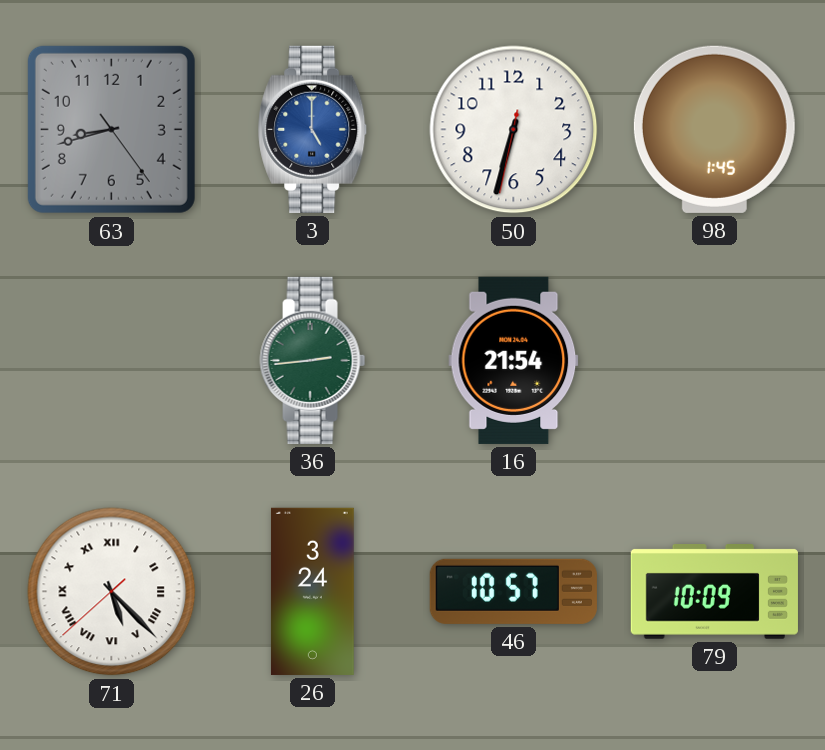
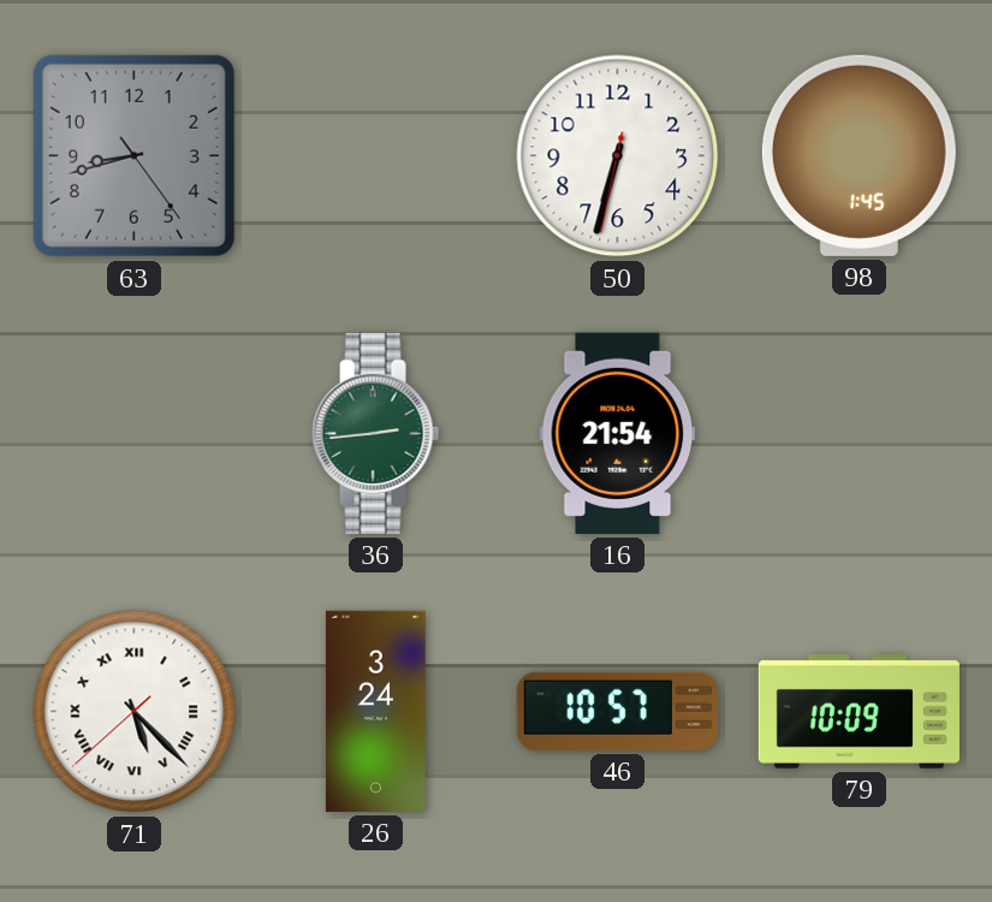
3: 5:00 -> none
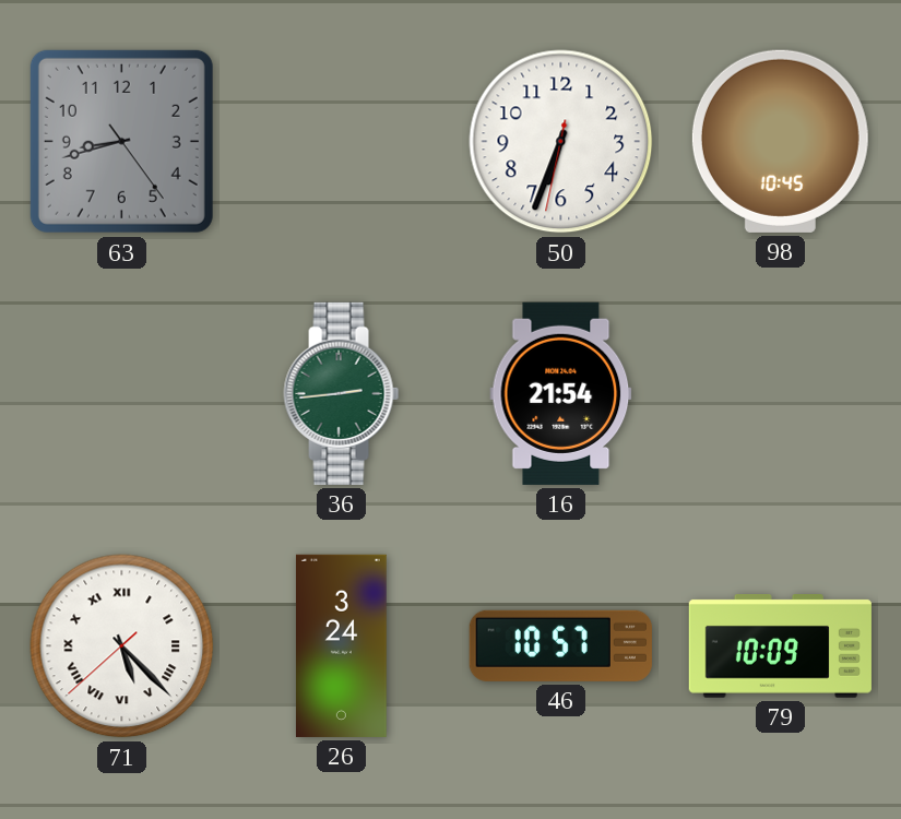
50: 6:32 -> 6:33
98: 1:45 -> 10:45
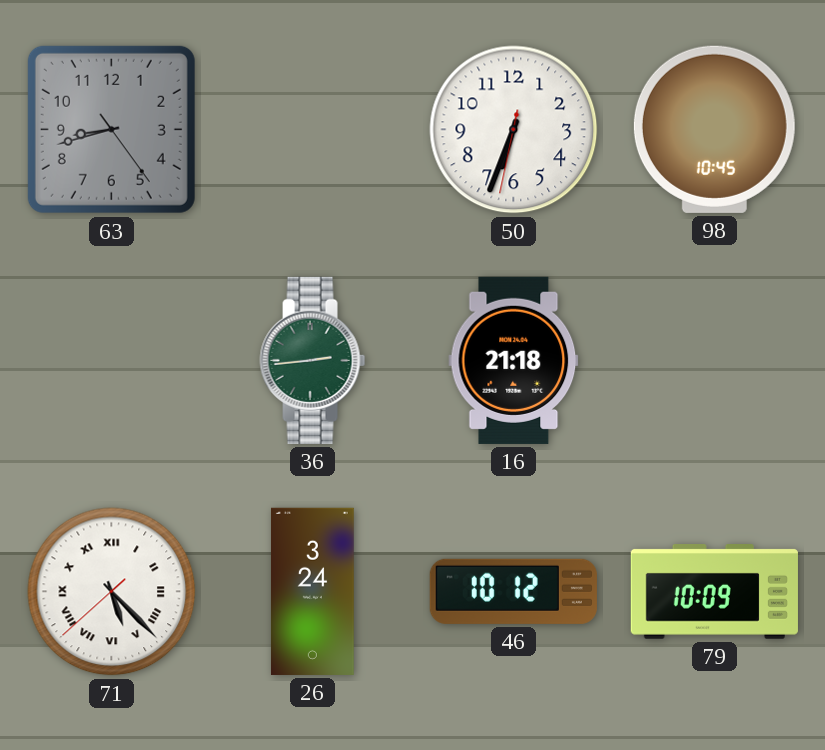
16: 21:54 -> 21:18
46: 10:57 -> 10:12
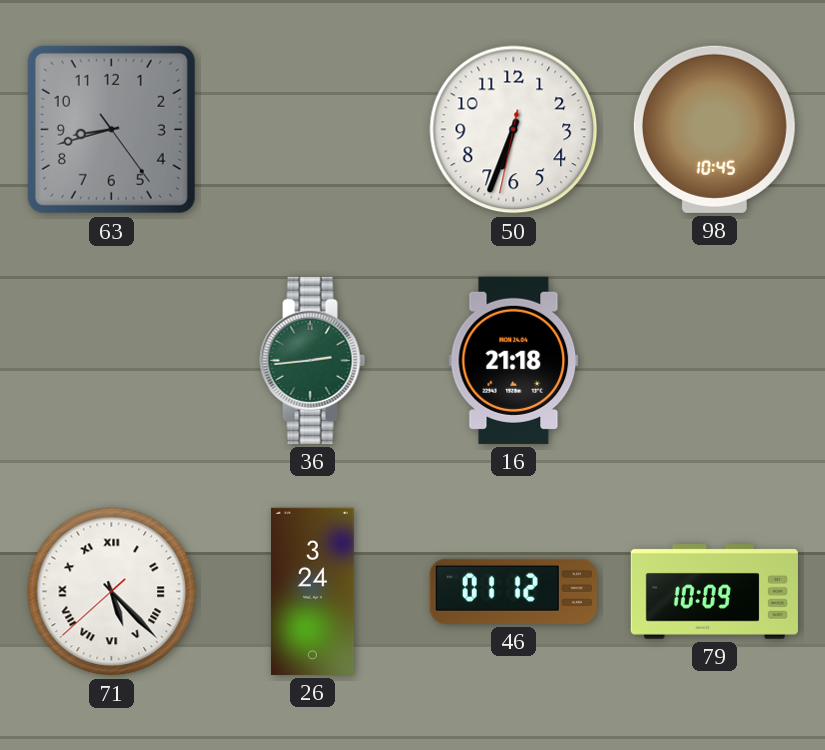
46: 10:12 -> 01:12
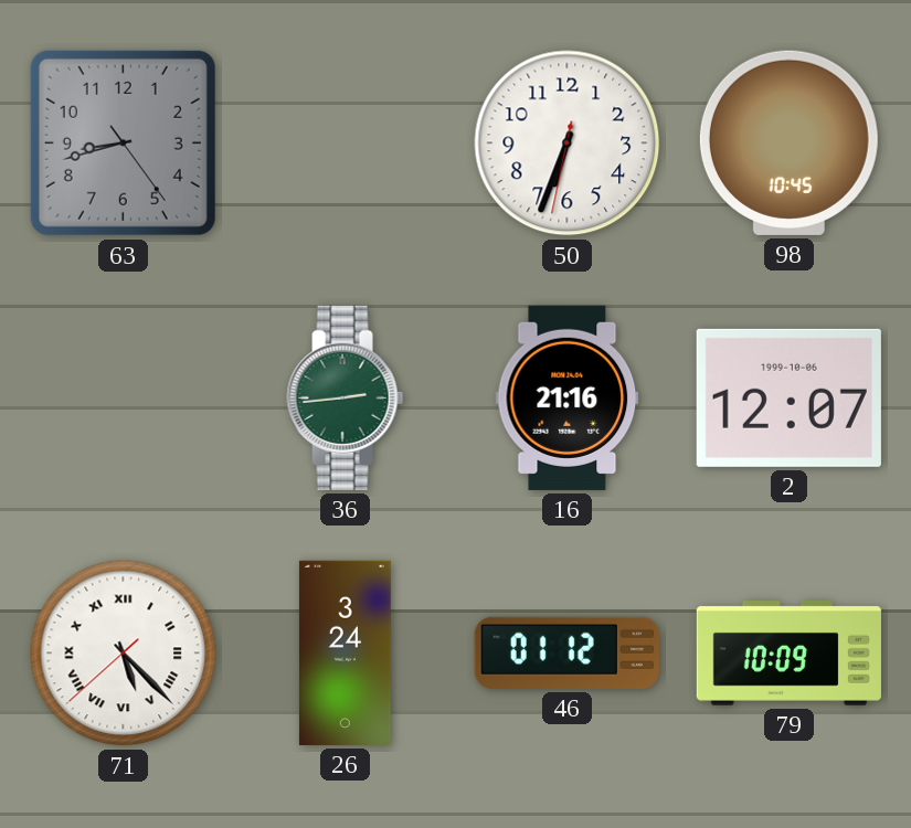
16: 21:18 -> 21:16
2: none -> 12:07
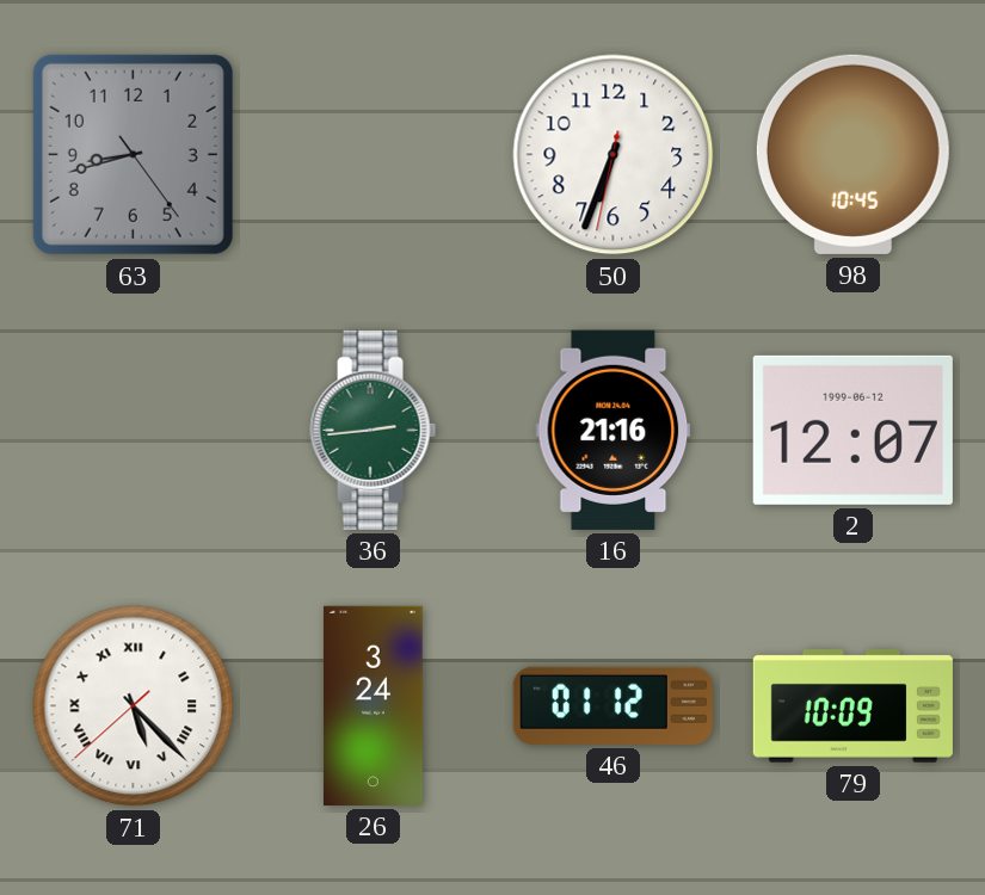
2 date: 1999-10-06 -> 1999-06-12
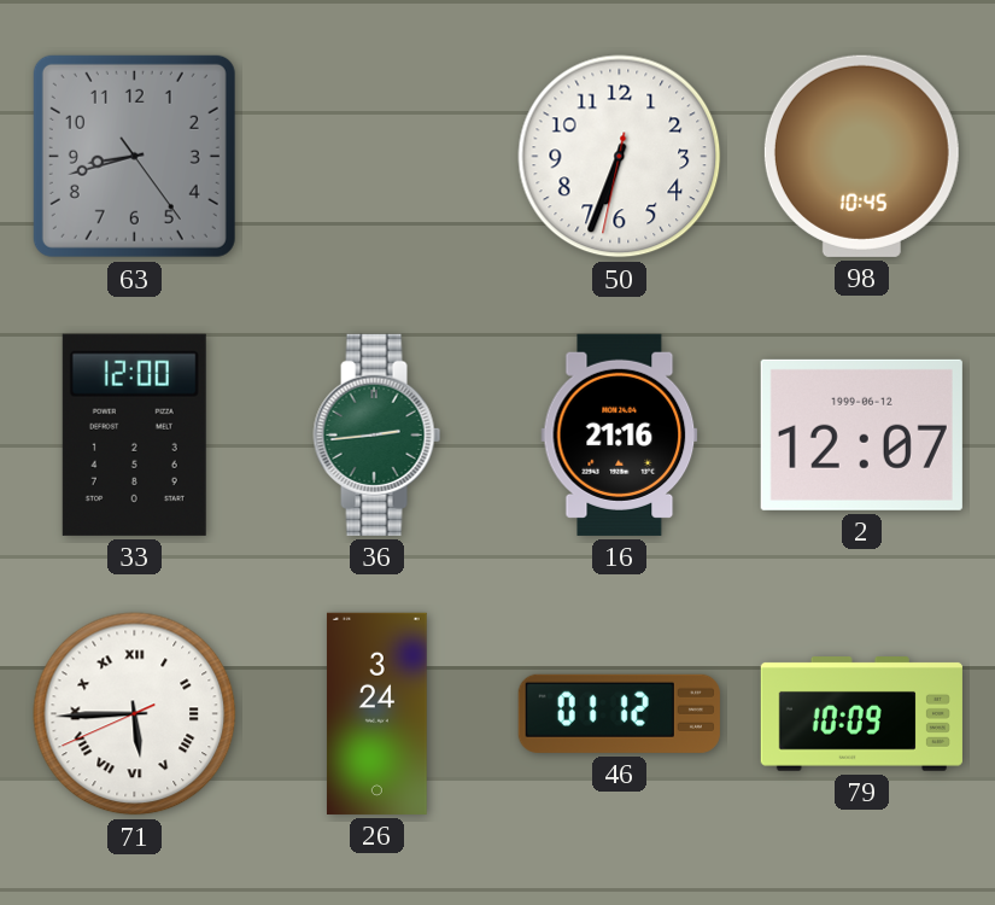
33: none -> 12:00
71: 5:22 -> 5:44
